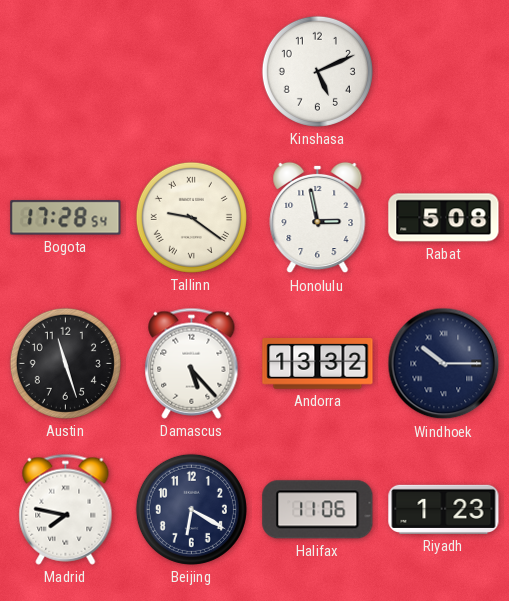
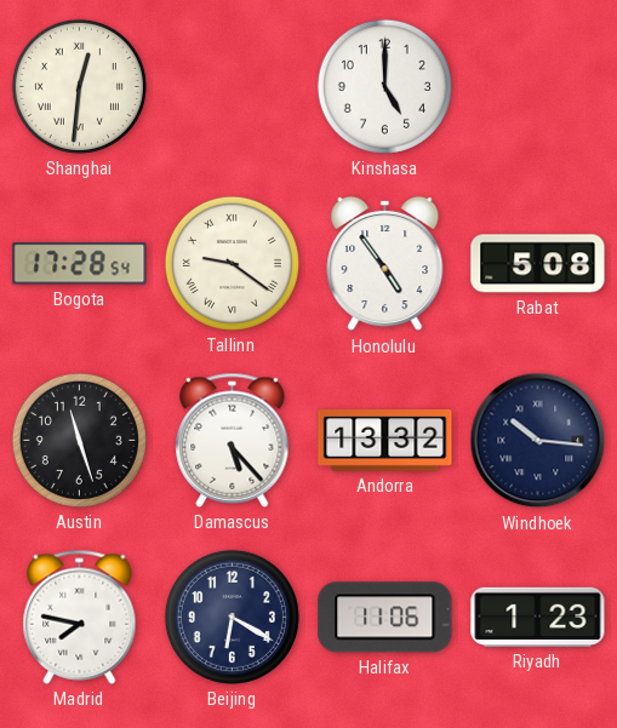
Shanghai: none -> 12:31
Kinshasa: 5:11 -> 5:00
Honolulu: 2:58 -> 4:54
Windhoek: 10:15 -> 10:16
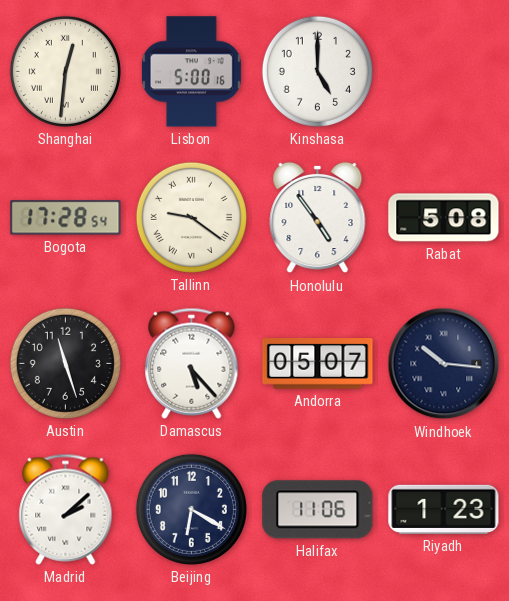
Lisbon: none -> 5:00
Andorra: 13:32 -> 05:07
Madrid: 7:47 -> 2:08
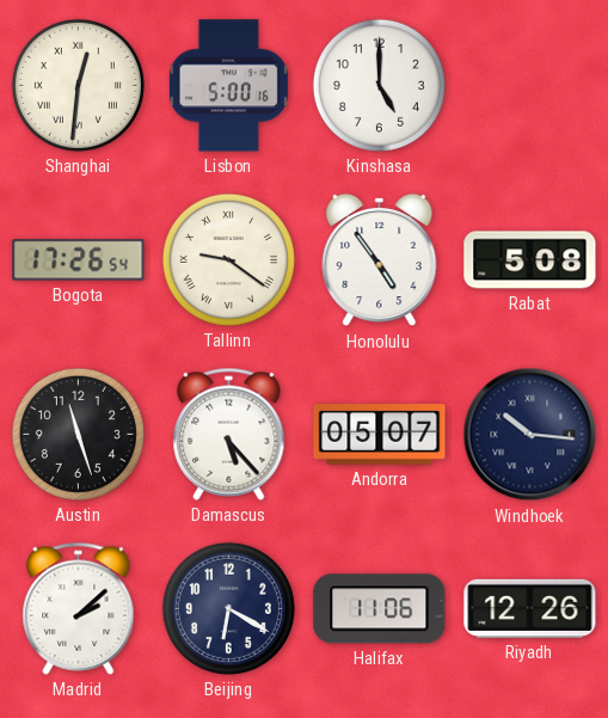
Bogota: 17:28 -> 17:26
Riyadh: 1:23 -> 12:26
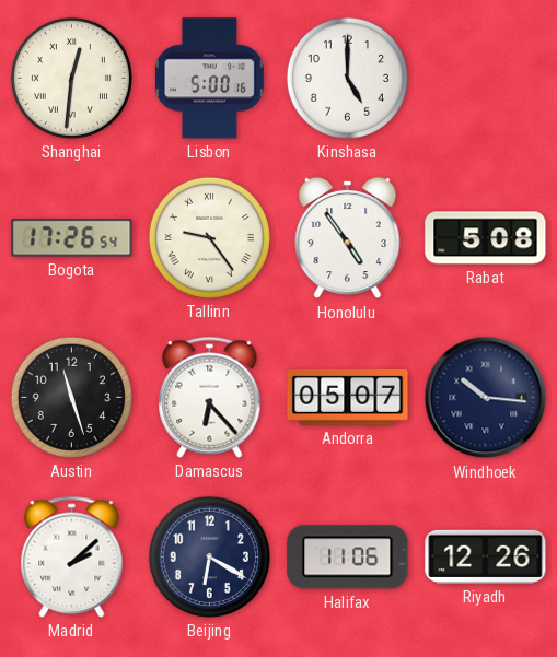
Tallinn: 9:21 -> 9:24
Damascus: 5:23 -> 6:23
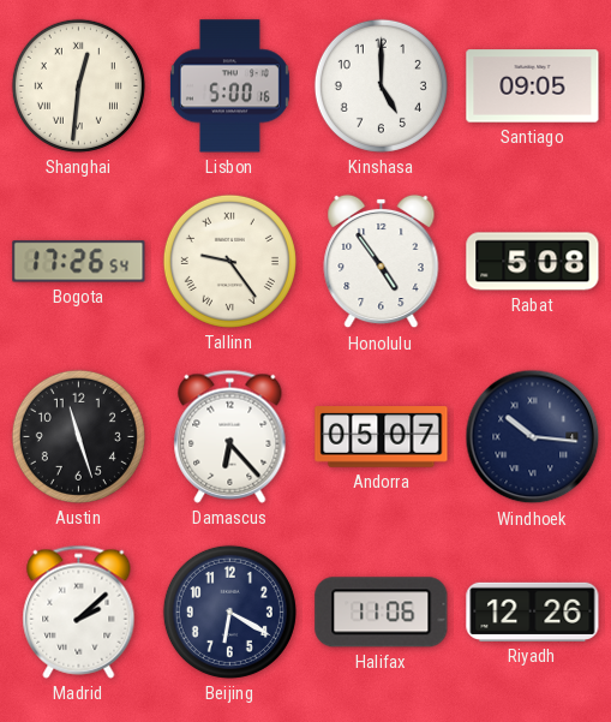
Santiago: none -> 09:05
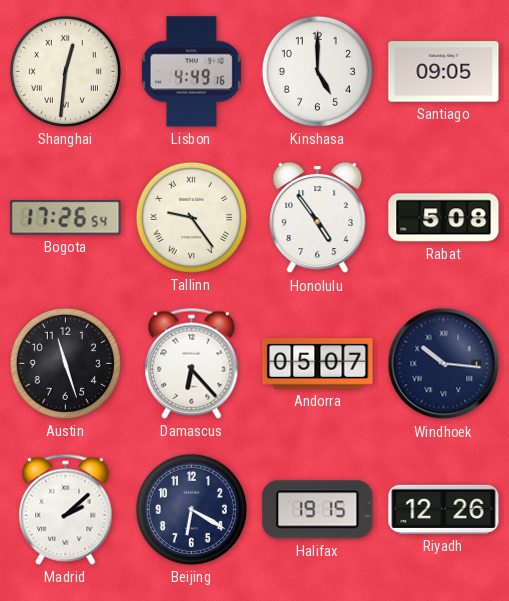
Lisbon: 5:00 -> 4:49
Halifax: 11:06 -> 19:15
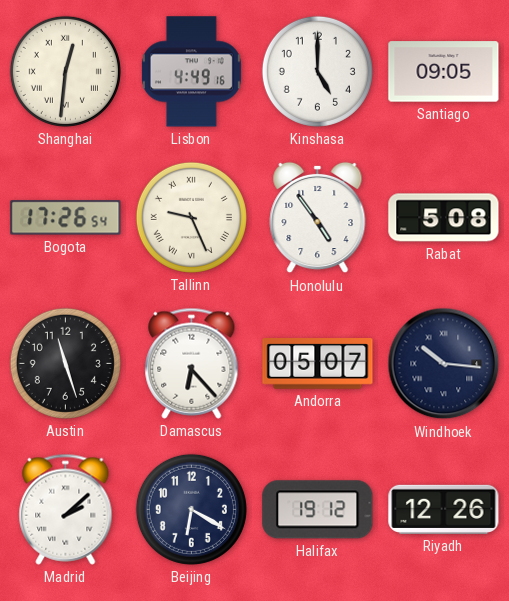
Tallinn: 9:24 -> 9:26
Halifax: 19:15 -> 19:12
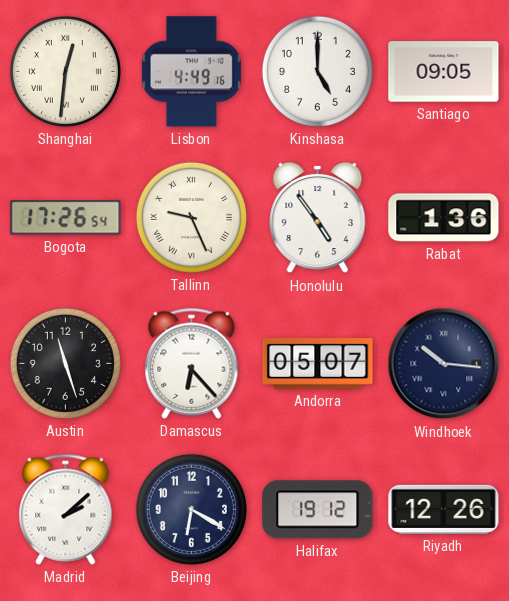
Rabat: 5:08 -> 1:36
